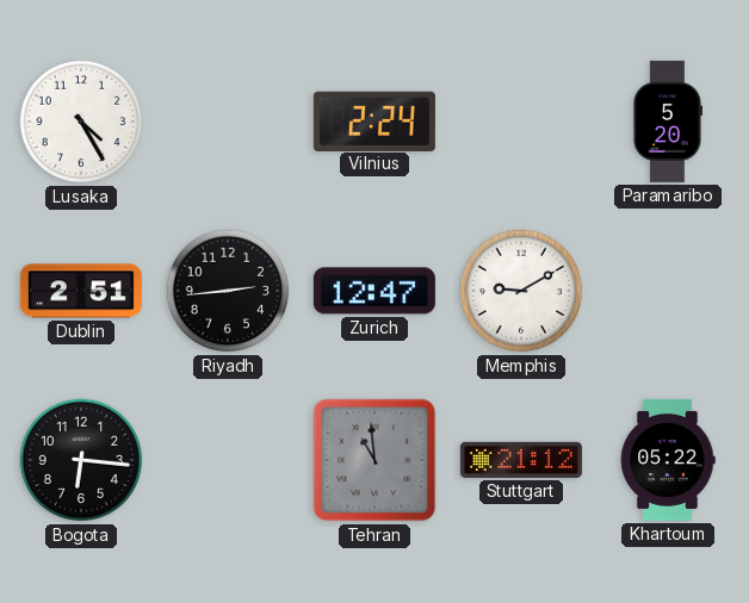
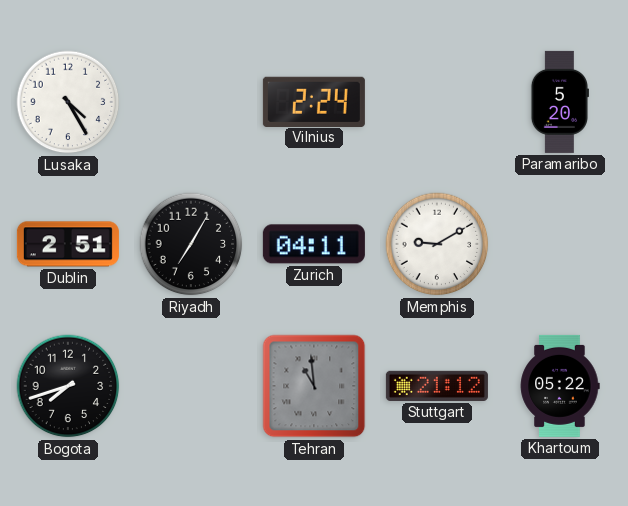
Riyadh: 2:44 -> 7:05
Zurich: 12:47 -> 04:11
Bogota: 6:16 -> 7:42
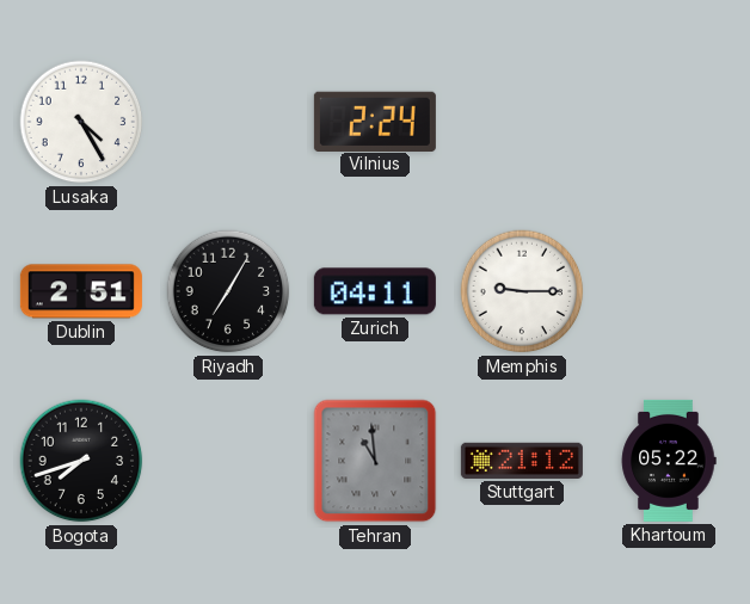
Paramaribo: 5:20 -> none
Memphis: 9:10 -> 9:15
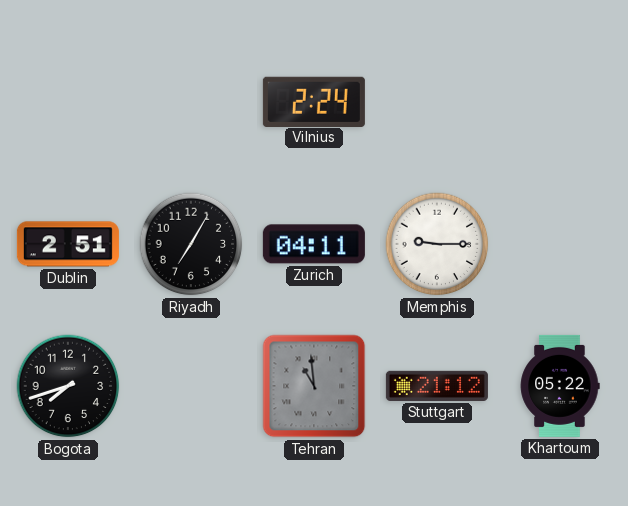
Lusaka: 4:25 -> none
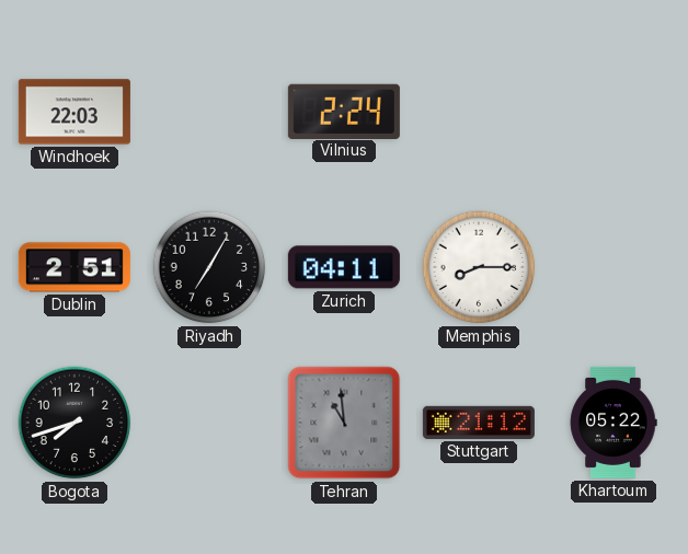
Windhoek: none -> 22:03
Memphis: 9:15 -> 8:15
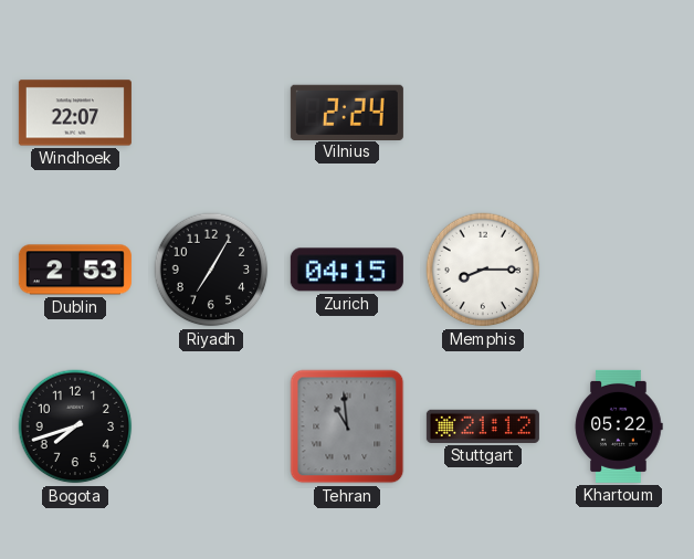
Windhoek: 22:03 -> 22:07
Dublin: 2:51 -> 2:53
Zurich: 04:11 -> 04:15
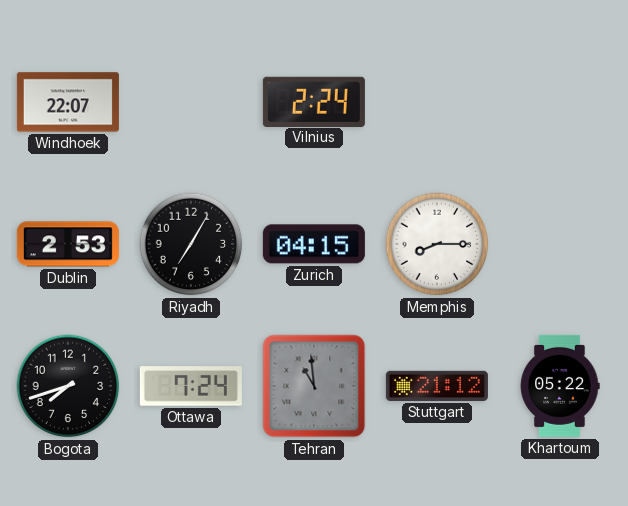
Ottawa: none -> 7:24
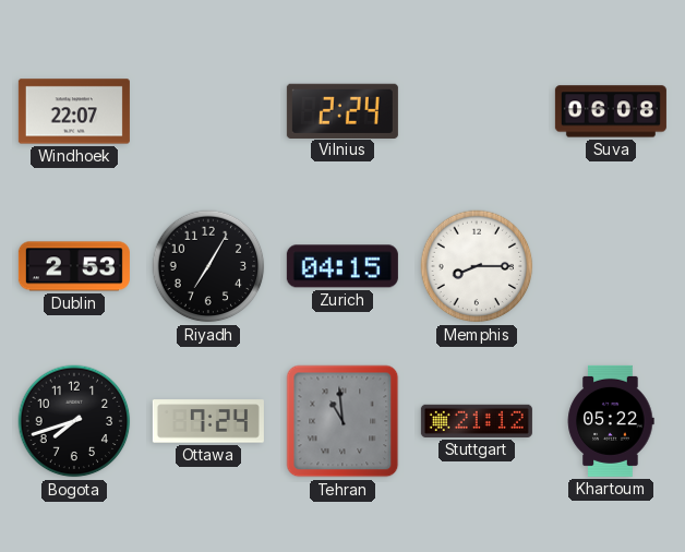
Suva: none -> 06:08
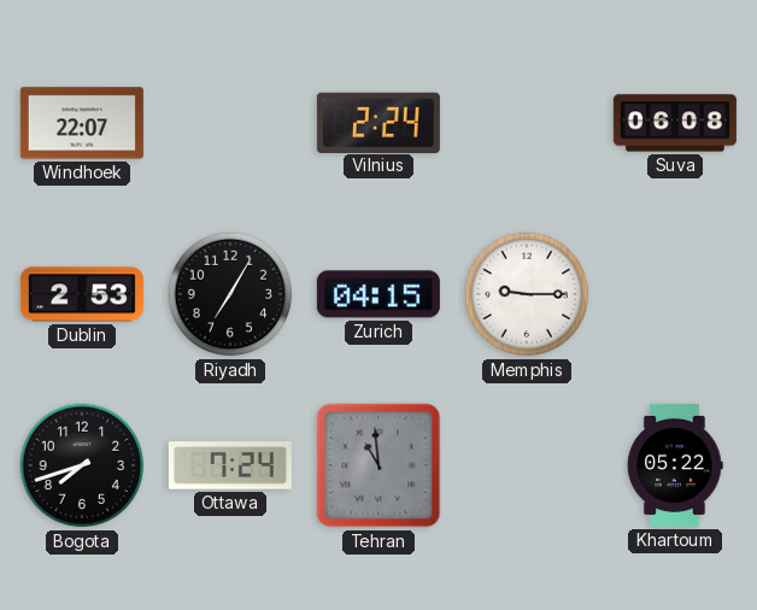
Memphis: 8:15 -> 9:15
Stuttgart: 21:12 -> none
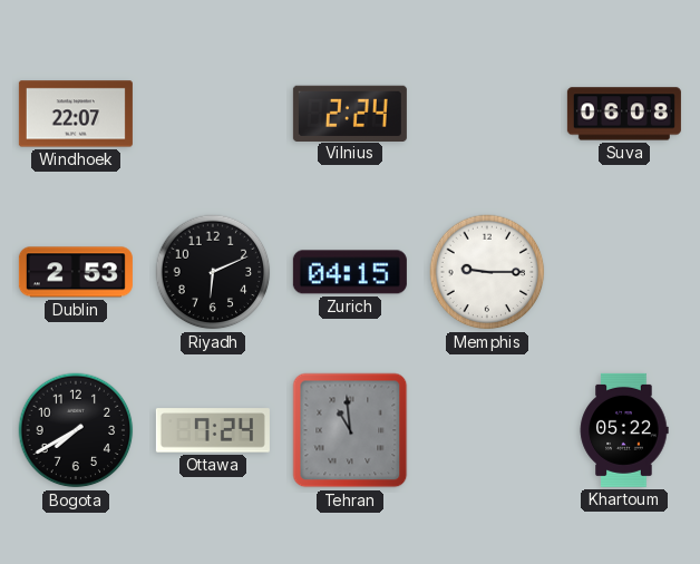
Riyadh: 7:05 -> 6:11
Bogota: 7:42 -> 7:40
